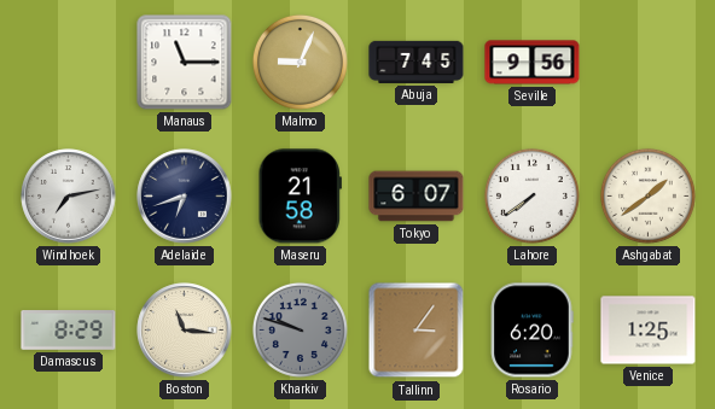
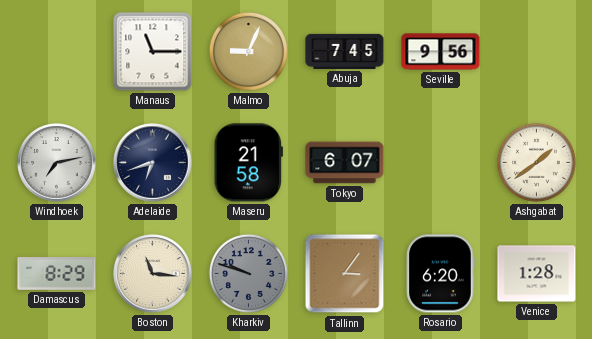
Lahore: 7:39 -> none
Venice: 1:25 -> 1:28
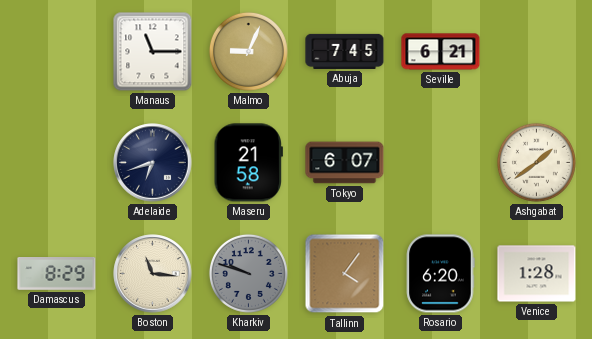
Seville: 9:56 -> 6:21
Windhoek: 7:13 -> none
Tallinn: 3:06 -> 4:06
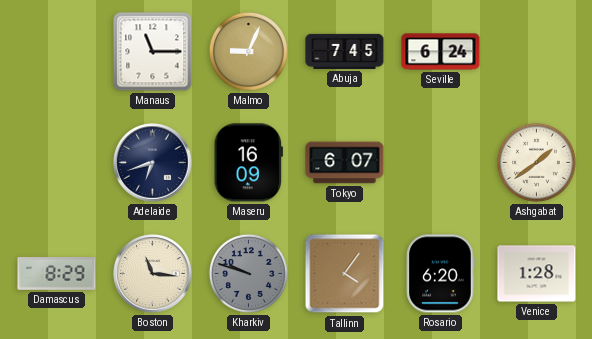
Seville: 6:21 -> 6:24
Maseru: 21:58 -> 16:09
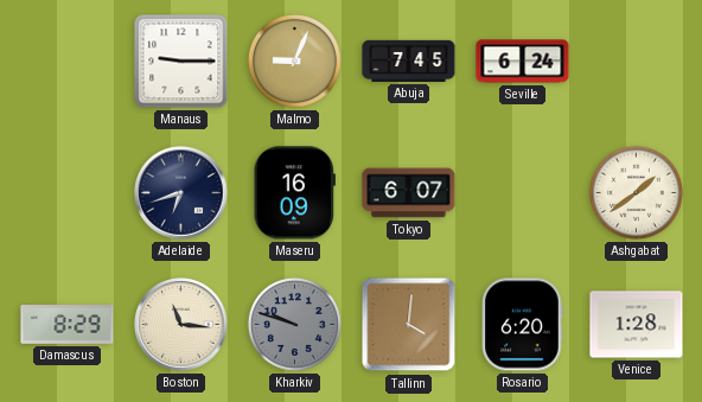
Manaus: 11:15 -> 9:15
Tallinn: 4:06 -> 4:01
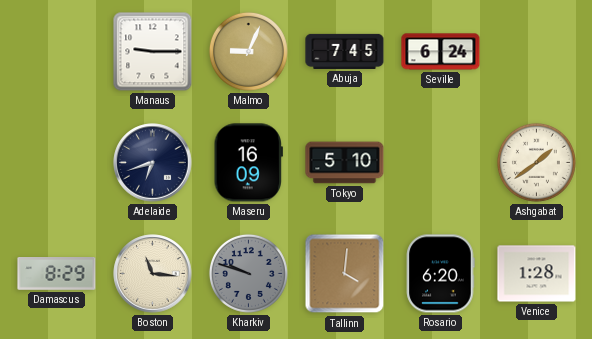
Tokyo: 6:07 -> 5:10
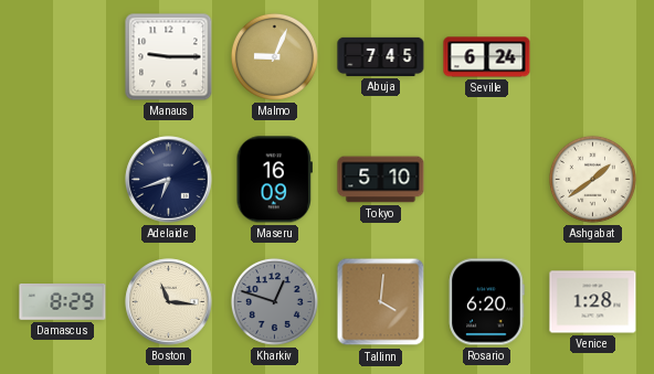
Kharkiv: 9:48 -> 12:48
